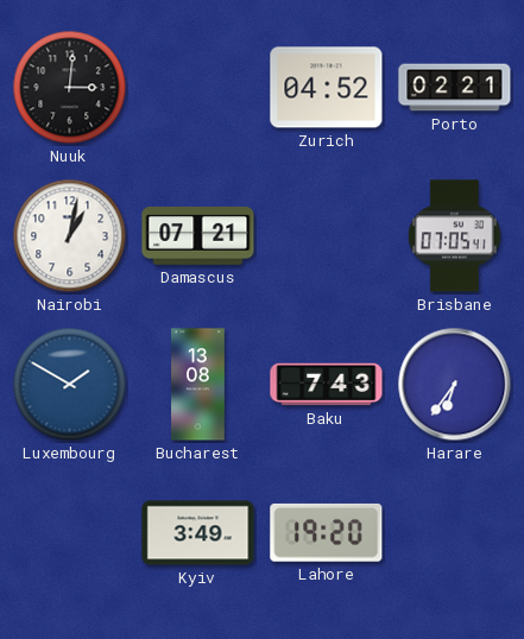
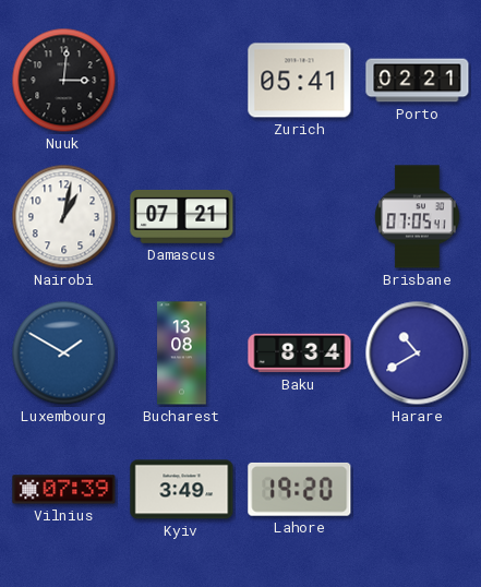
Zurich: 04:52 -> 05:41
Baku: 7:43 -> 8:34
Harare: 6:36 -> 10:40
Vilnius: none -> 07:39
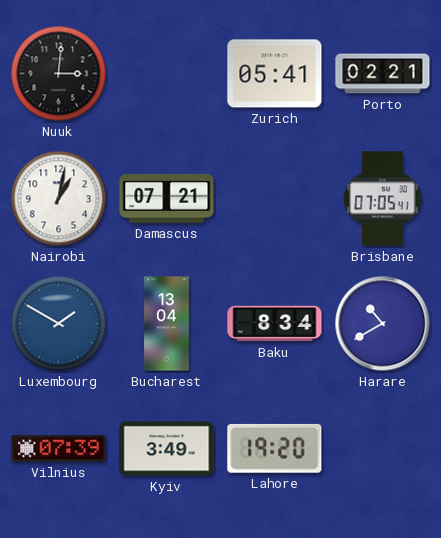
Bucharest: 13:08 -> 13:04
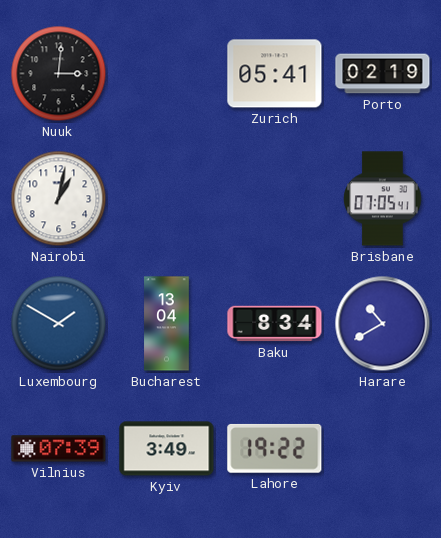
Porto: 02:21 -> 02:19
Damascus: 07:21 -> none
Lahore: 19:20 -> 19:22
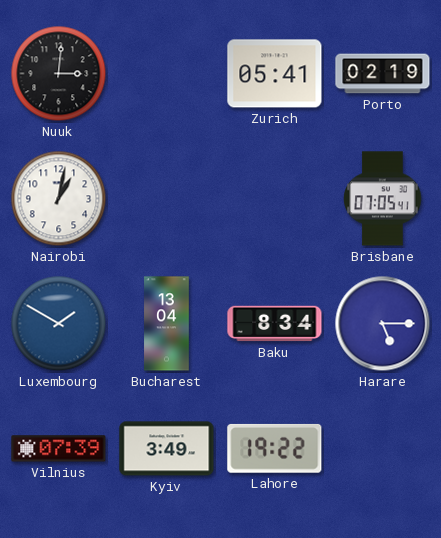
Harare: 10:40 -> 5:15
